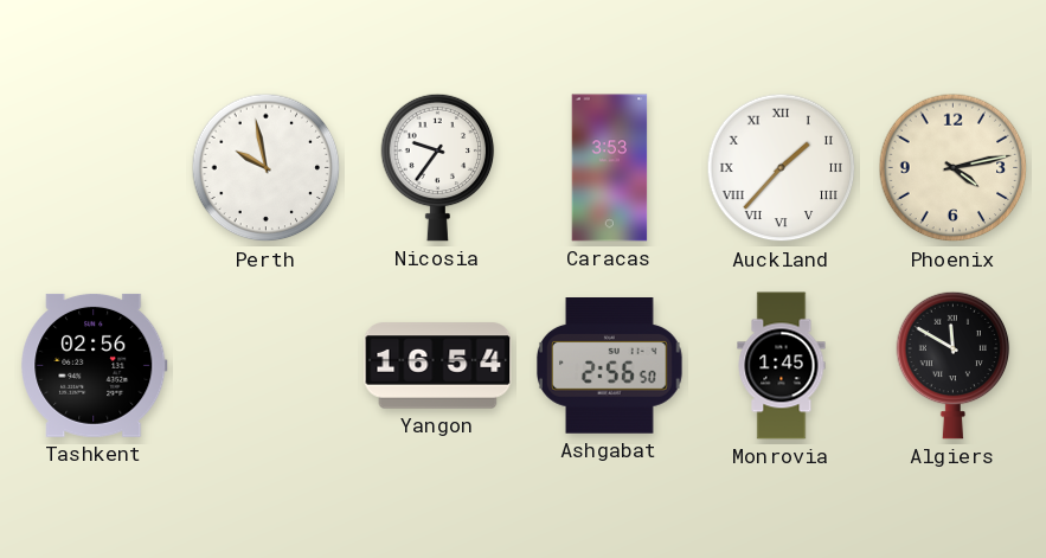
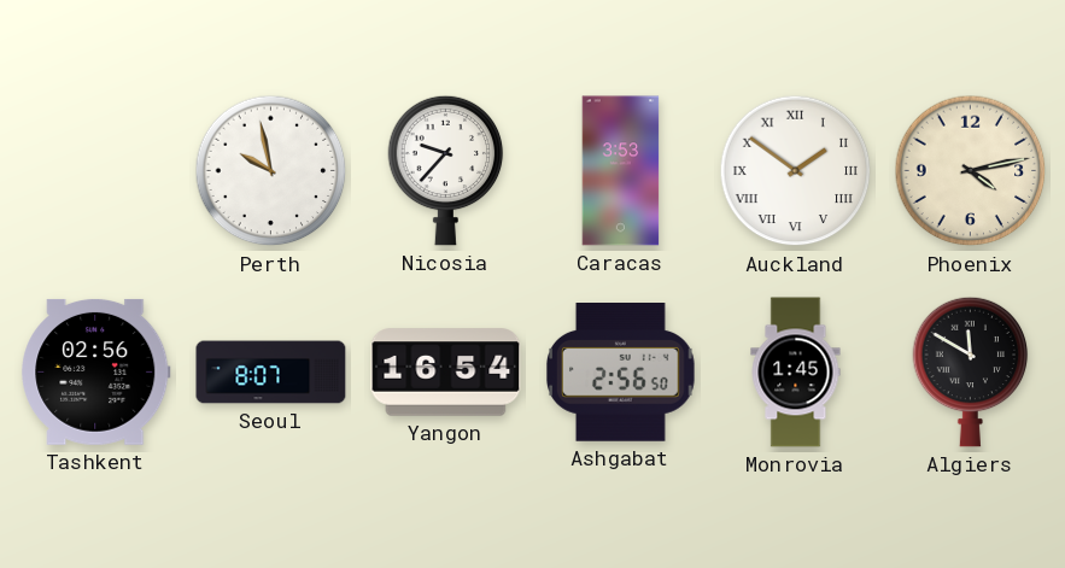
Nicosia: 9:36 -> 9:37
Auckland: 1:37 -> 1:51
Seoul: none -> 8:07
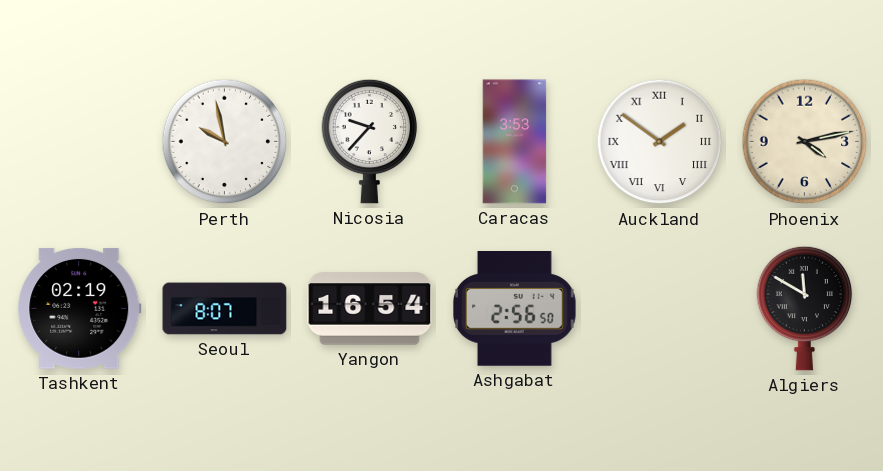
Tashkent: 02:56 -> 02:19
Monrovia: 1:45 -> none
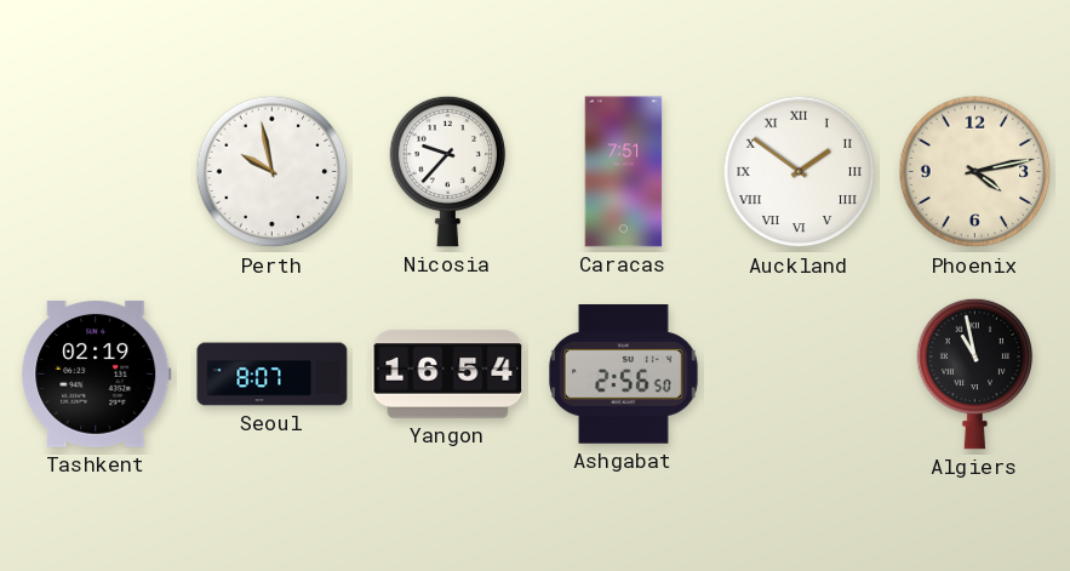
Caracas: 3:53 -> 7:51
Algiers: 11:50 -> 10:58
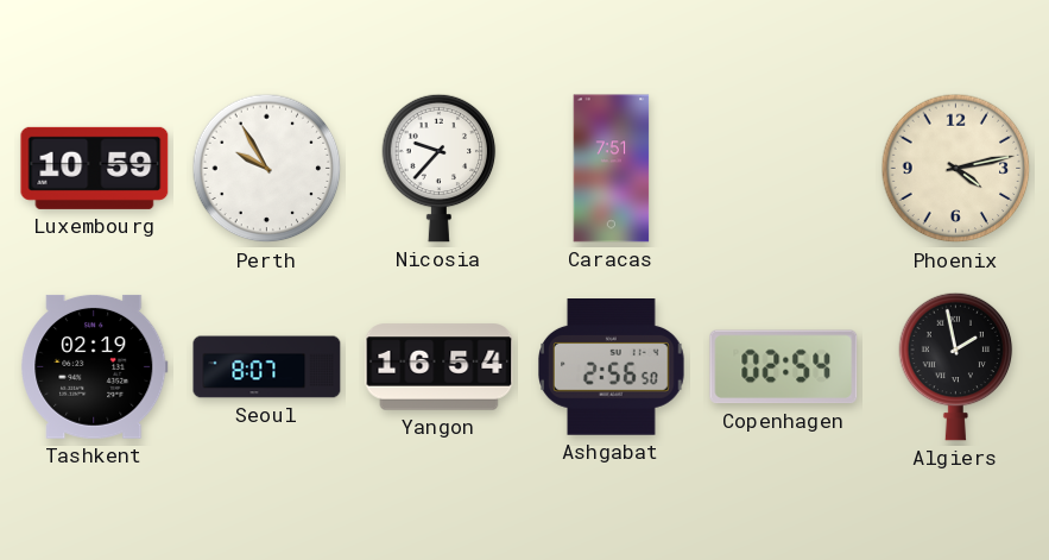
Luxembourg: none -> 10:59
Perth: 9:58 -> 9:55
Auckland: 1:51 -> none
Copenhagen: none -> 02:54
Algiers: 10:58 -> 1:58
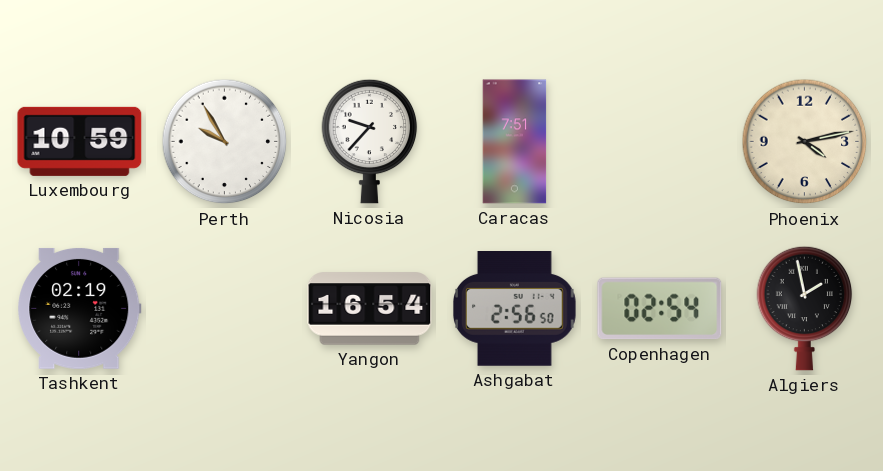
Seoul: 8:07 -> none
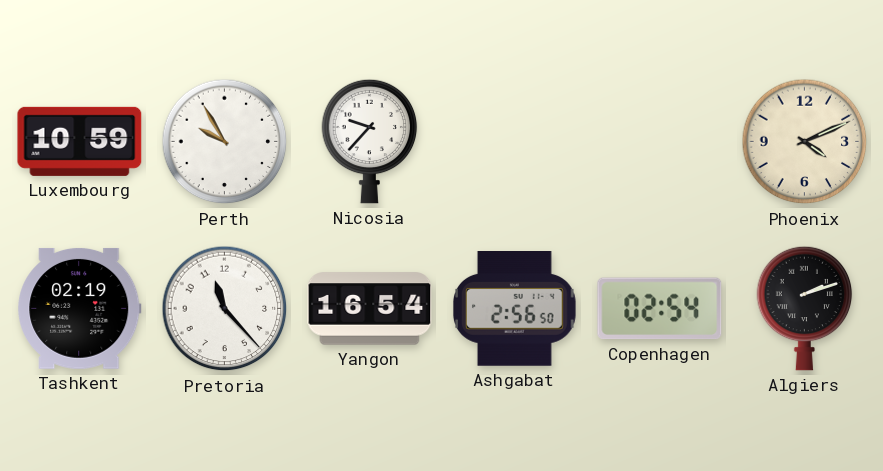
Caracas: 7:51 -> none
Phoenix: 4:13 -> 4:11
Pretoria: none -> 11:23
Algiers: 1:58 -> 2:12
